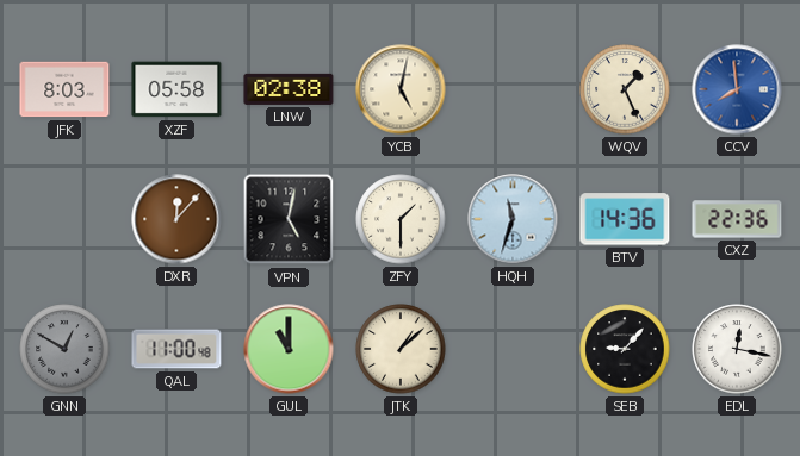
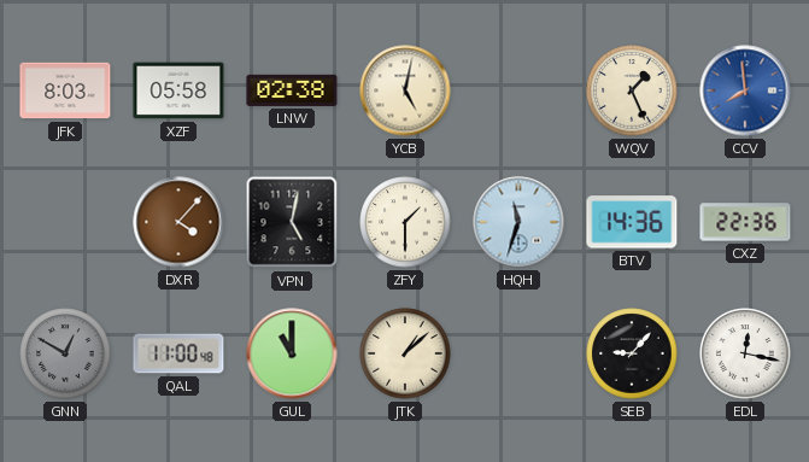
DXR: 12:07 -> 4:07
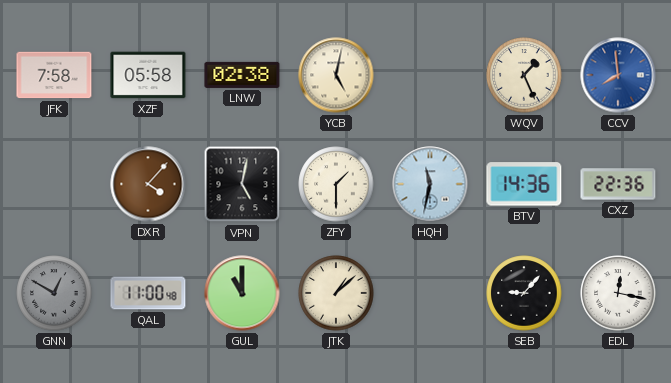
JFK: 8:03 -> 7:58
HQH: 11:33 -> 11:32
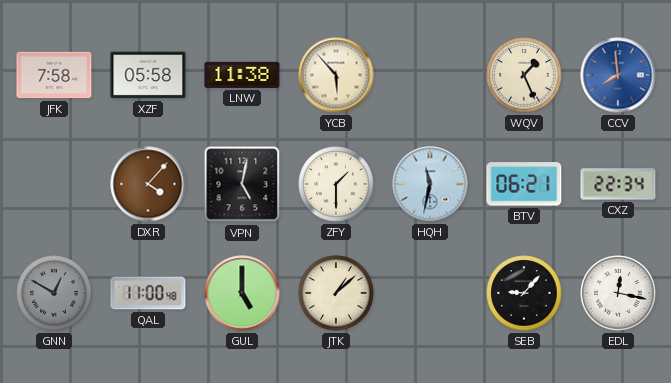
LNW: 02:38 -> 11:38
YCB: 5:02 -> 5:53
BTV: 14:36 -> 06:21
CXZ: 22:36 -> 22:34
GUL: 11:00 -> 5:00
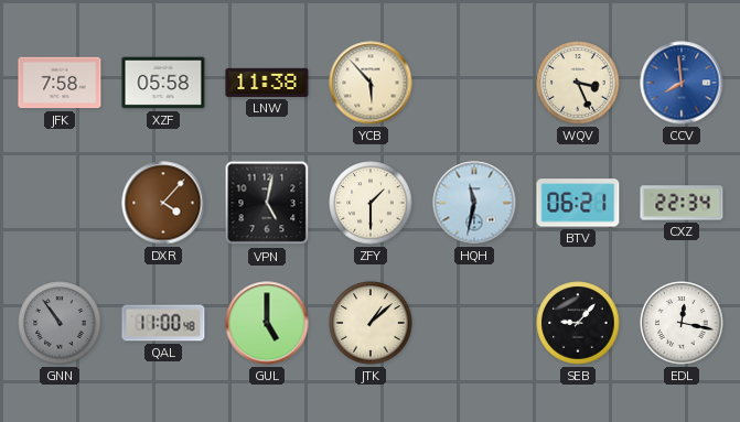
WQV: 1:26 -> 3:26
GNN: 12:50 -> 10:54
